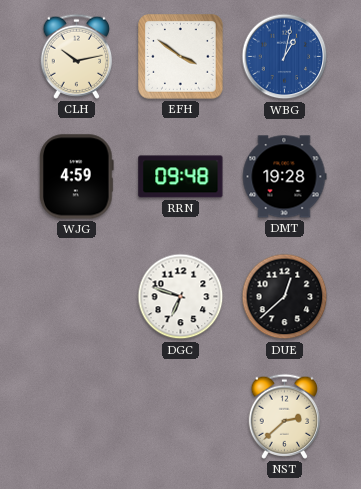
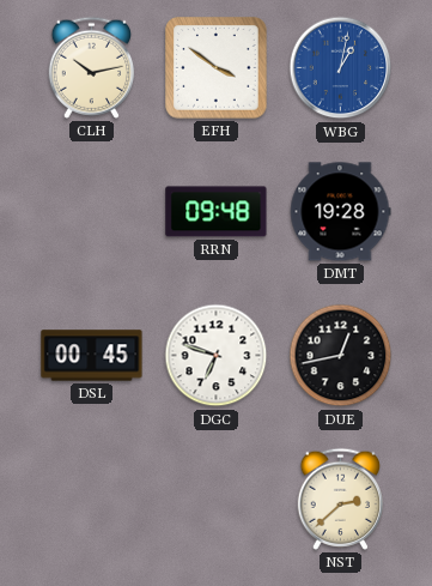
WJG: 4:59 -> none
DSL: none -> 00:45
DUE: 12:38 -> 12:43
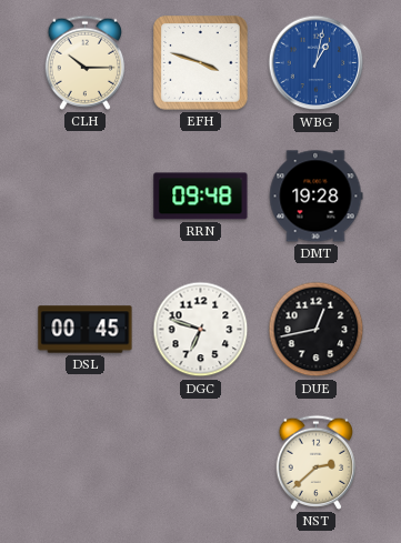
CLH: 10:13 -> 10:15
EFH: 3:51 -> 3:48
